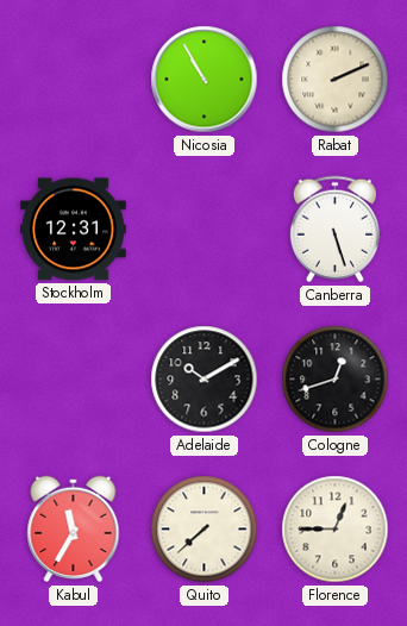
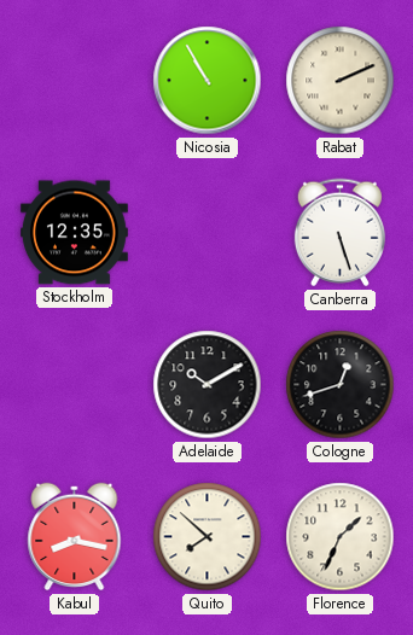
Stockholm: 12:31 -> 12:35
Kabul: 11:35 -> 8:17
Quito: 7:38 -> 7:52
Florence: 12:45 -> 1:34
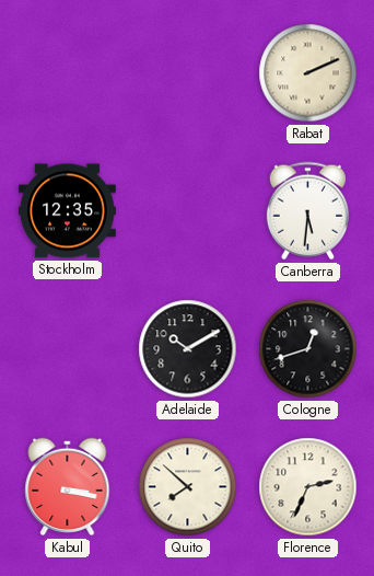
Nicosia: 10:55 -> none
Canberra: 5:27 -> 5:31
Kabul: 8:17 -> 3:17
Florence: 1:34 -> 2:34
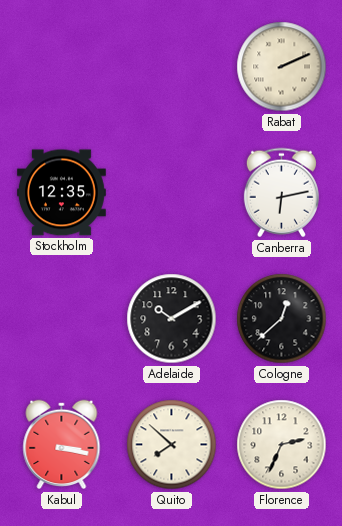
Canberra: 5:31 -> 6:13
Cologne: 12:42 -> 12:38
